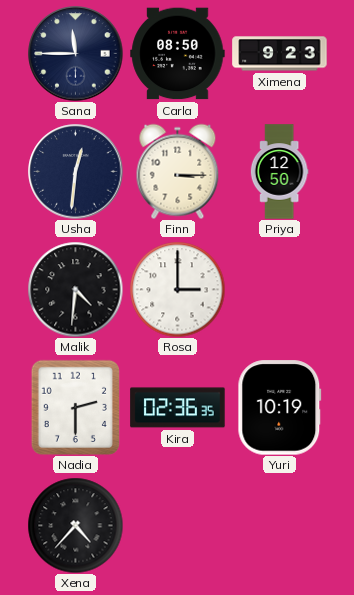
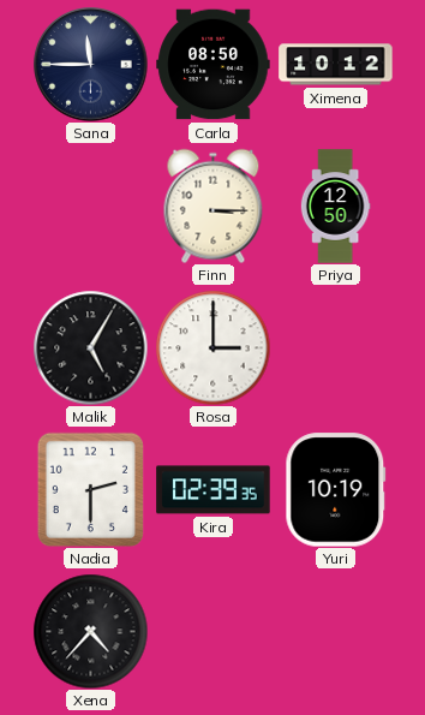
Ximena: 9:23 -> 10:12
Usha: 12:31 -> none
Malik: 4:31 -> 5:05
Kira: 02:36 -> 02:39
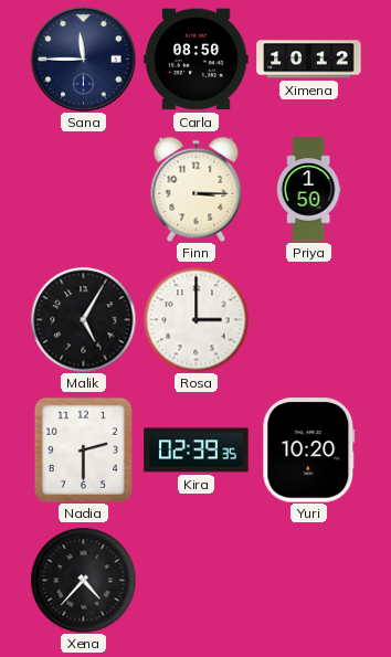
Priya: 12:50 -> 1:50
Yuri: 10:19 -> 10:20
